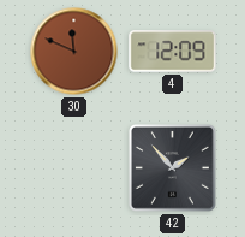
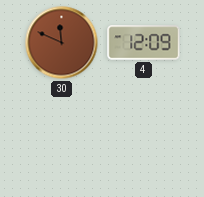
42: 1:53 -> none
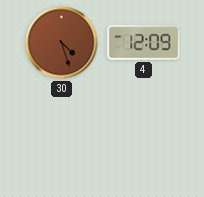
30: 11:49 -> 4:27
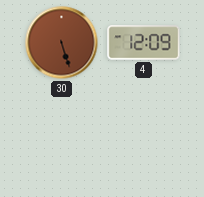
30: 4:27 -> 5:27
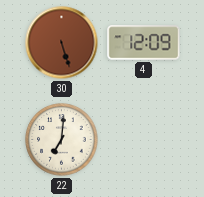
22: none -> 7:01
